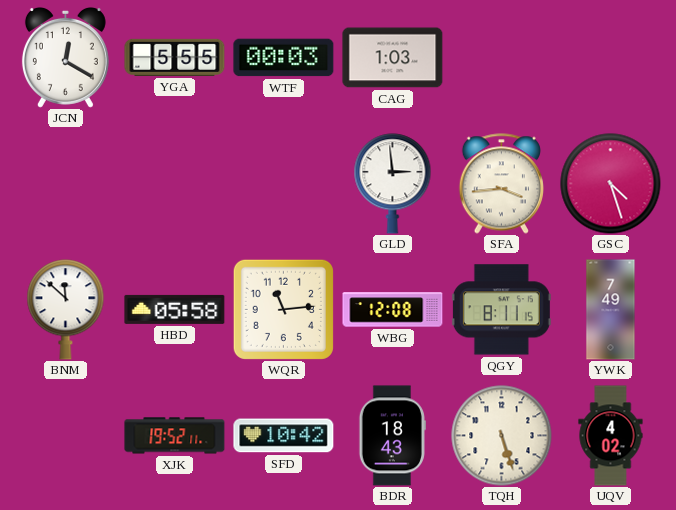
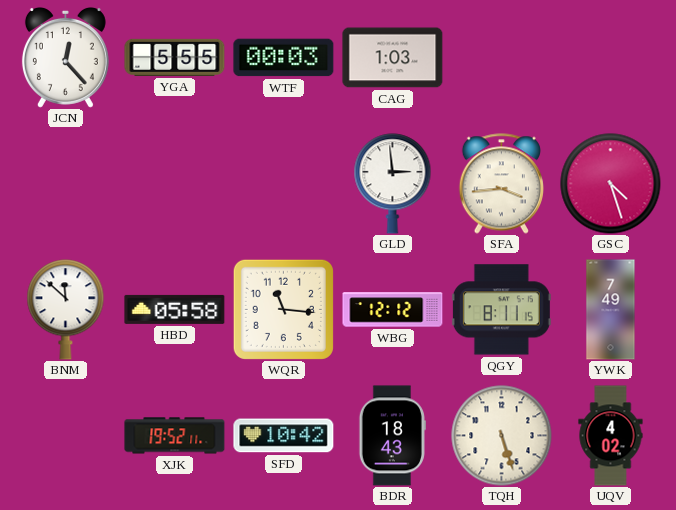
JCN: 12:20 -> 12:23
WQR: 11:14 -> 11:16
WBG: 12:08 -> 12:12
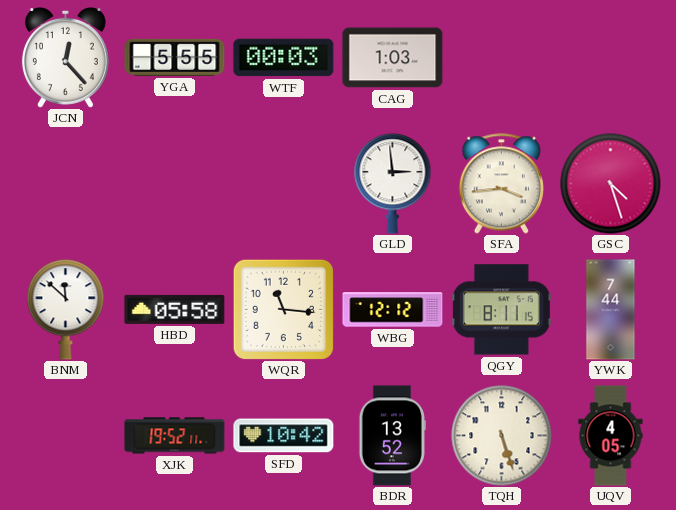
YWK: 7:49 -> 7:44
BDR: 18:43 -> 13:52
UQV: 4:02 -> 4:05
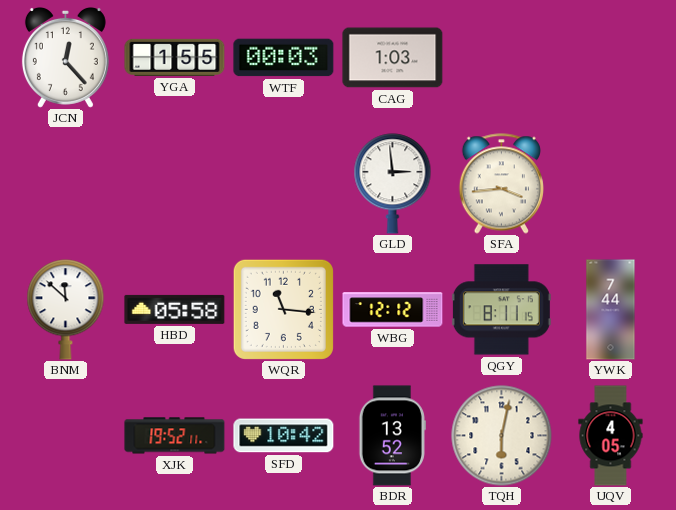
YGA: 5:55 -> 1:55
GSC: 4:27 -> none
TQH: 5:27 -> 6:02
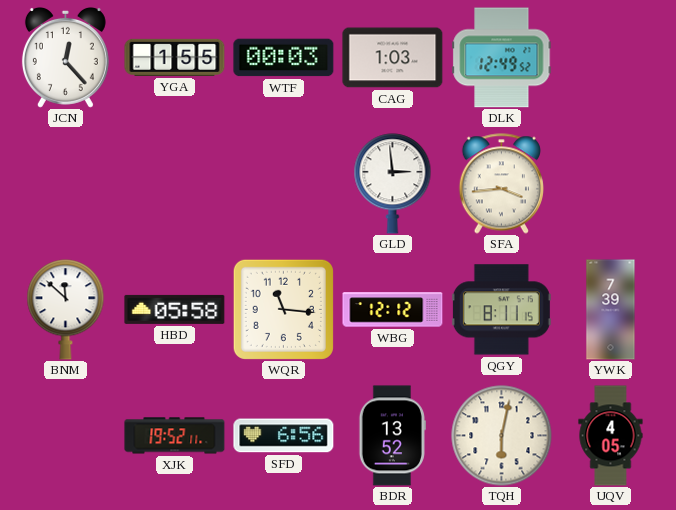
DLK: none -> 12:49
YWK: 7:44 -> 7:39
SFD: 10:42 -> 6:56
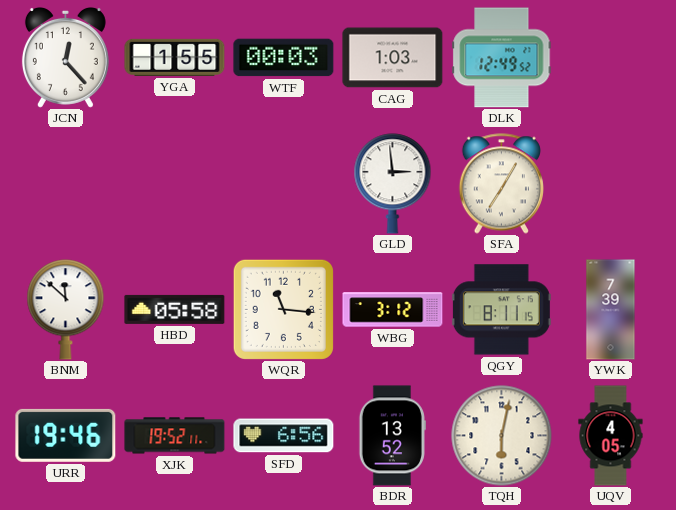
SFA: 3:44 -> 7:05
WBG: 12:12 -> 3:12
URR: none -> 19:46
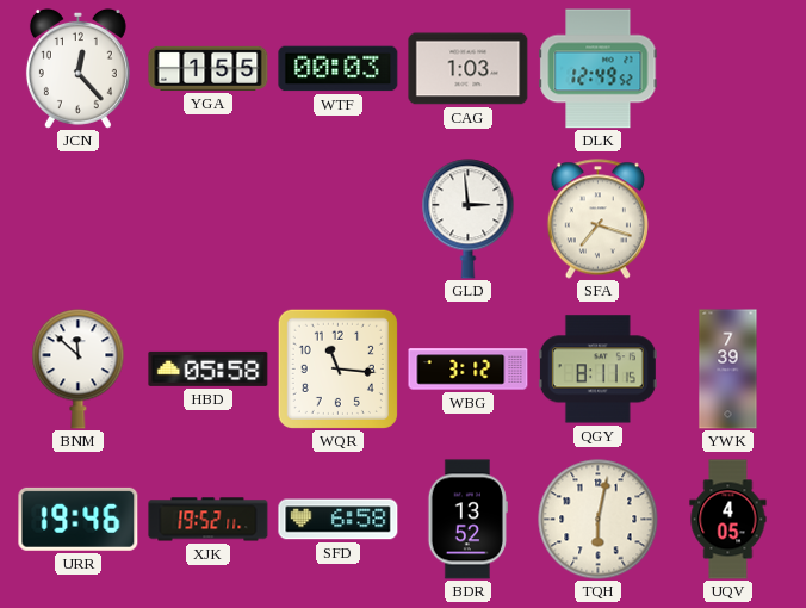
SFA: 7:05 -> 7:18
SFD: 6:56 -> 6:58
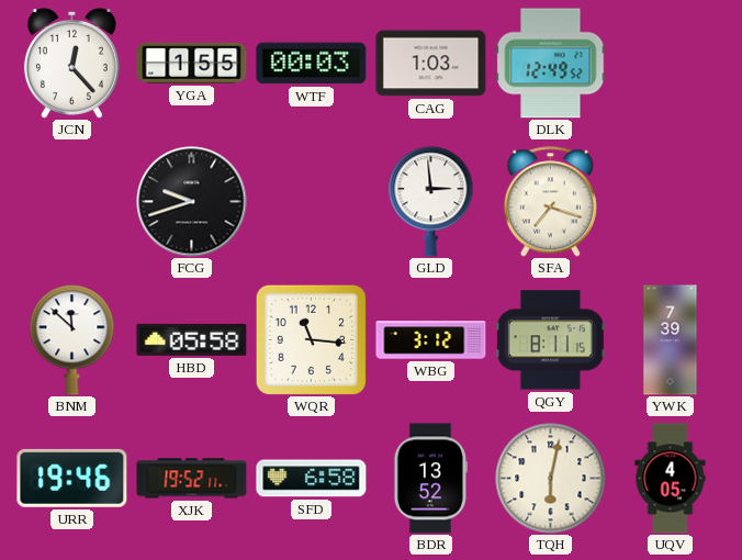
FCG: none -> 9:42
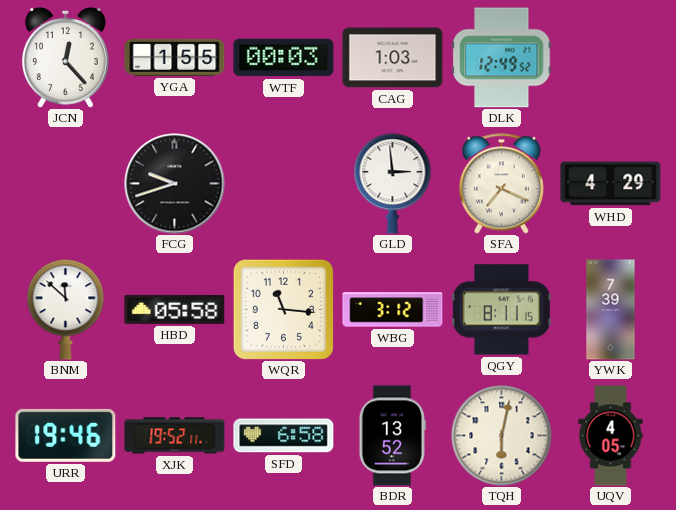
SFA: 7:18 -> 7:19
WHD: none -> 4:29
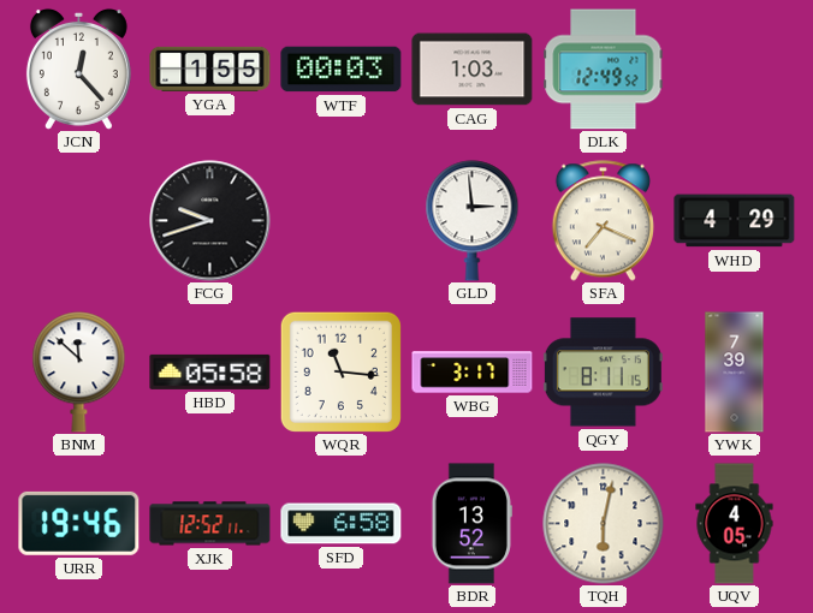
WBG: 3:12 -> 3:17
XJK: 19:52 -> 12:52
